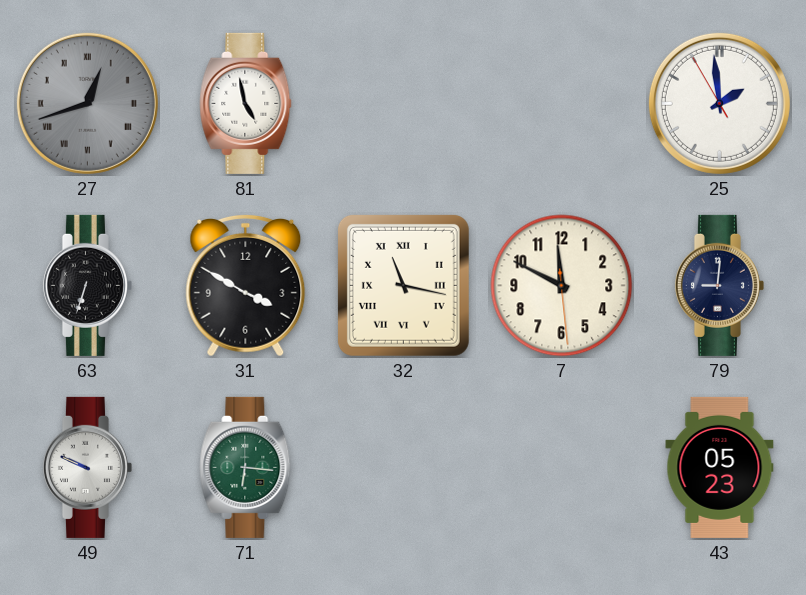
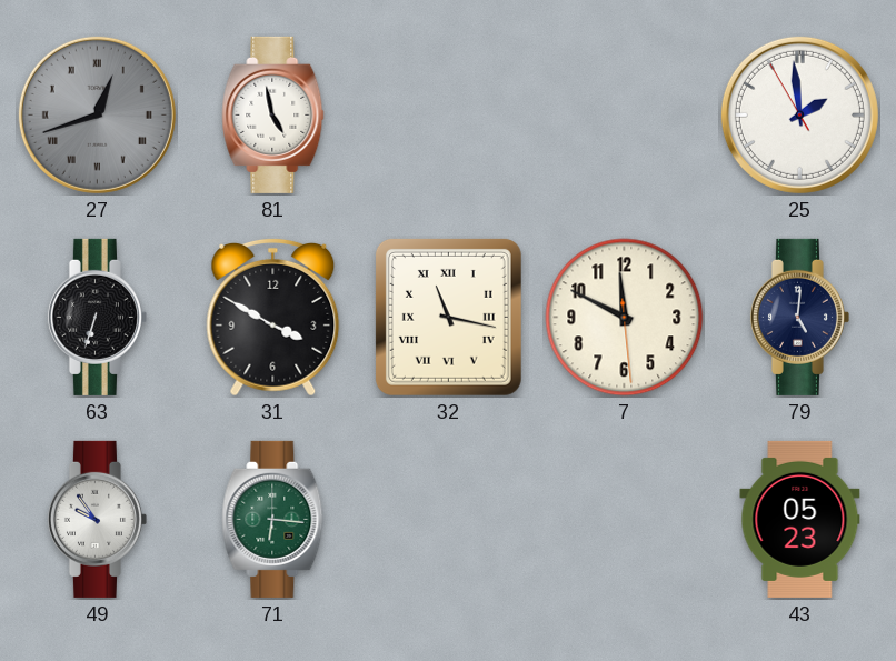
79: 9:01 -> 5:01
49: 9:49 -> 9:54
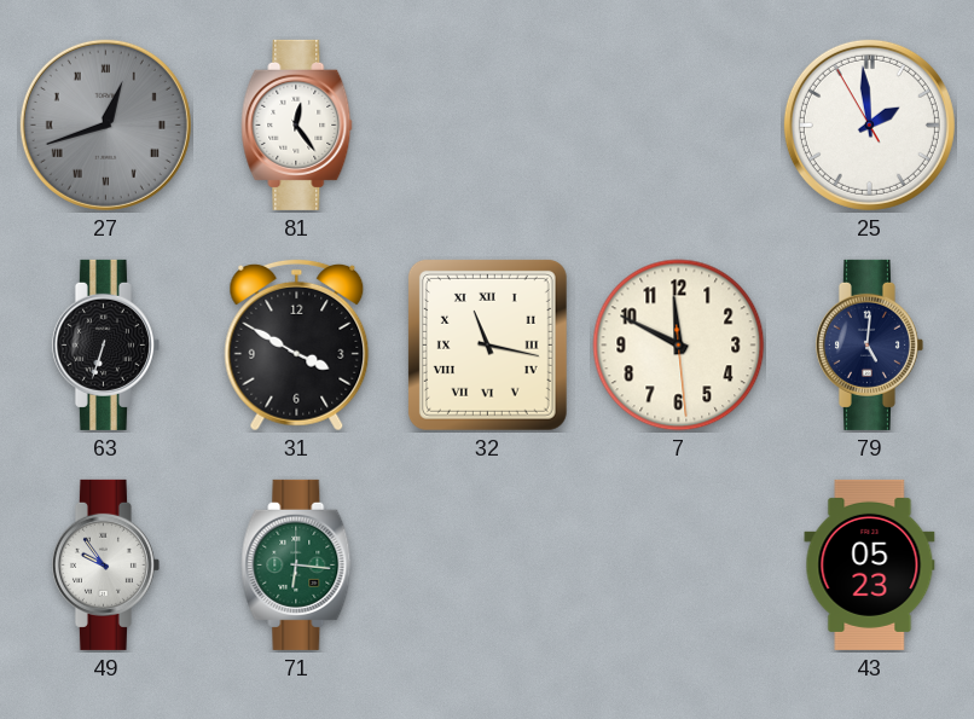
81: 4:58 -> 12:24
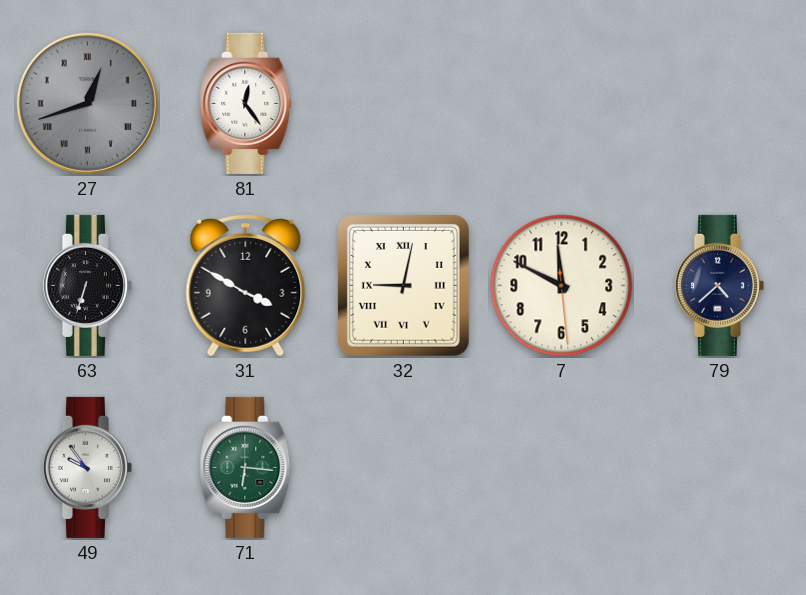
25: 1:58 -> none
32: 11:17 -> 9:02
79: 5:01 -> 4:38
43: 05:23 -> none
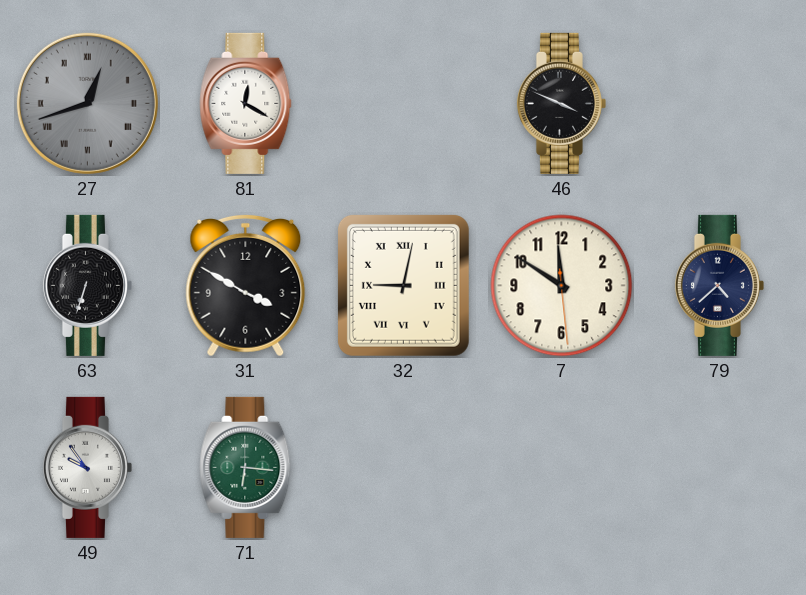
81: 12:24 -> 12:20
46: none -> 3:49
7: 11:49 -> 11:50
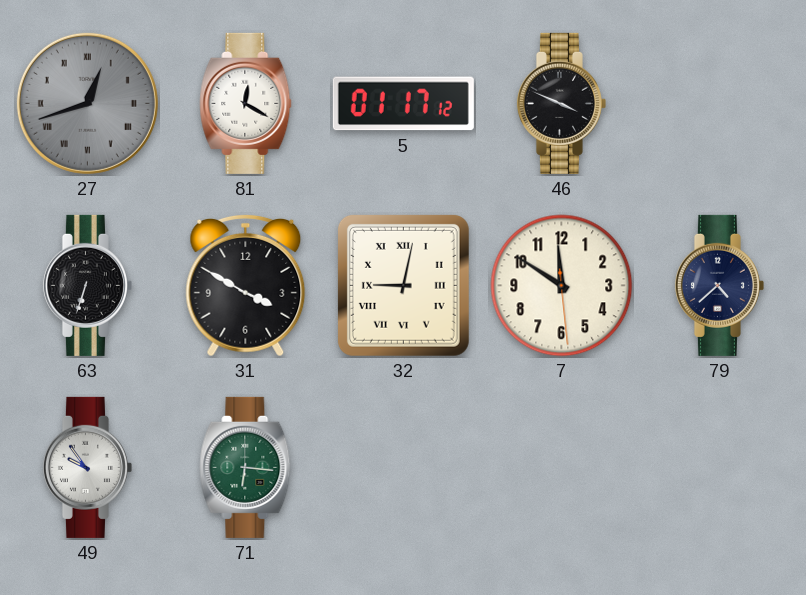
5: none -> 01:17
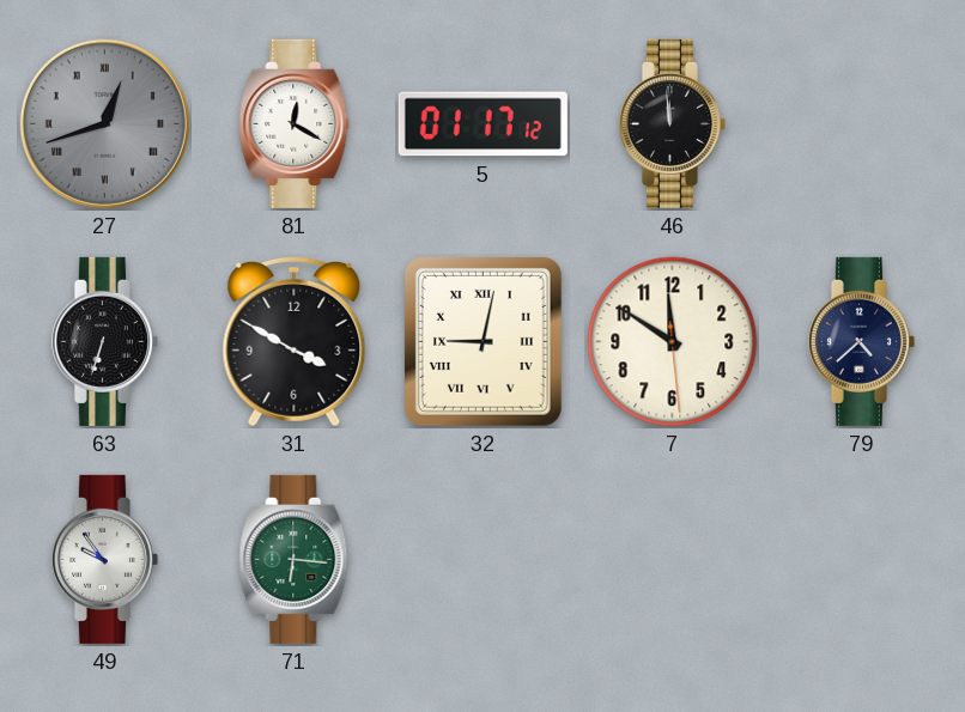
46: 3:49 -> 11:59
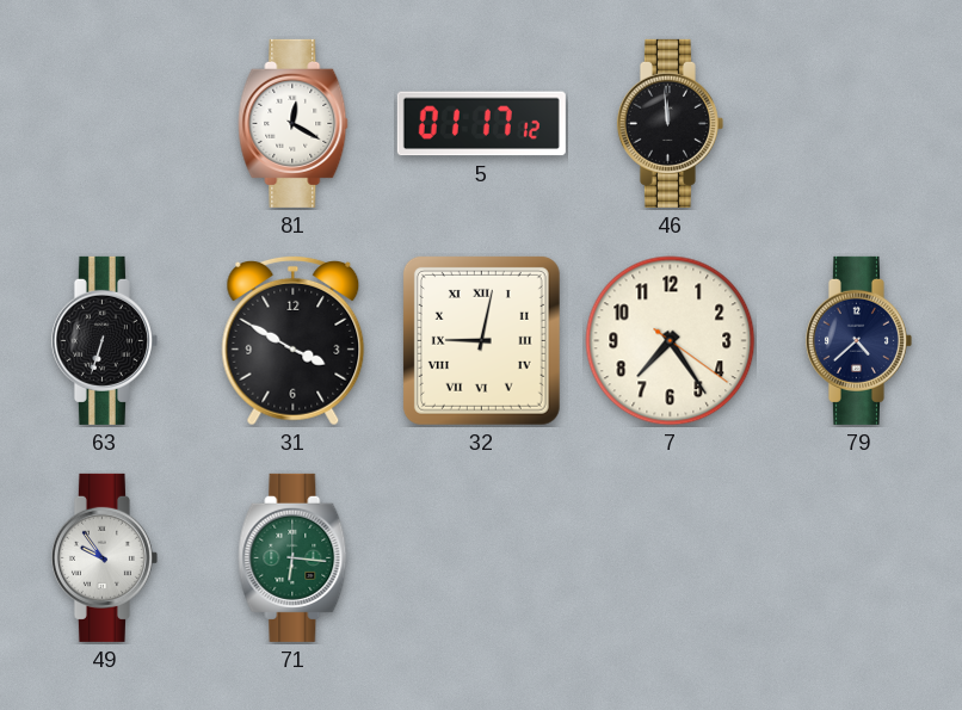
27: 12:42 -> none
7: 11:50 -> 7:24
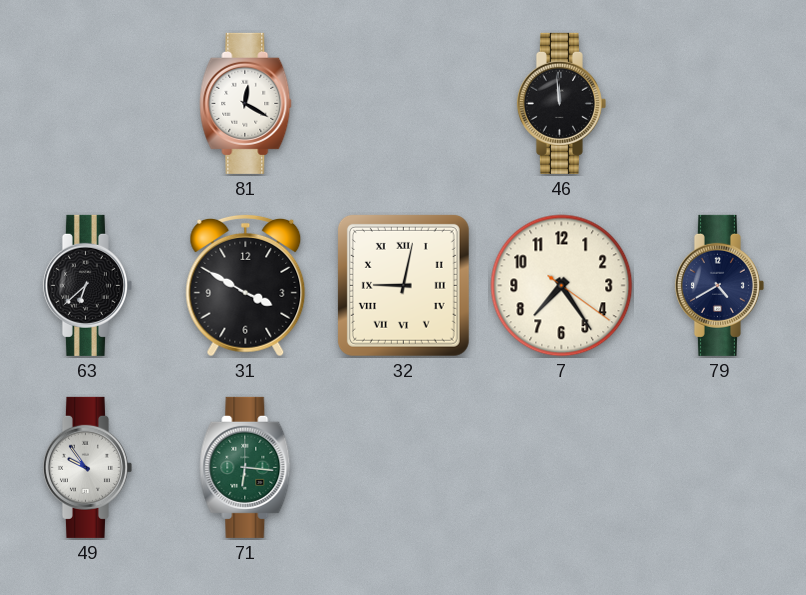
5: 01:17 -> none
63: 6:33 -> 6:38
79: 4:38 -> 4:40
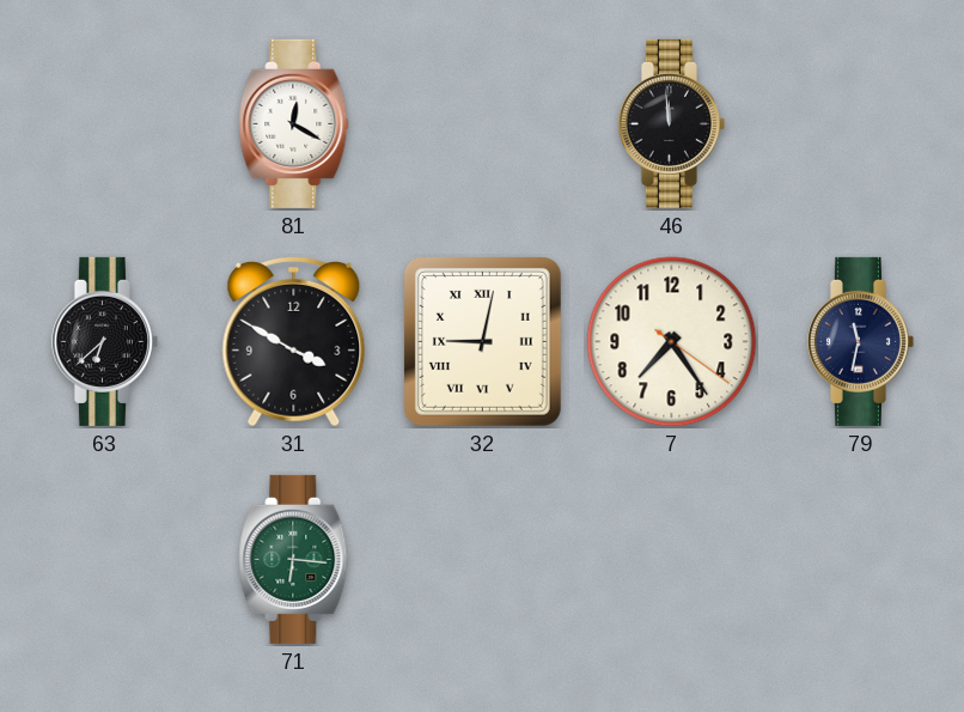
79: 4:40 -> 11:32
49: 9:54 -> none
